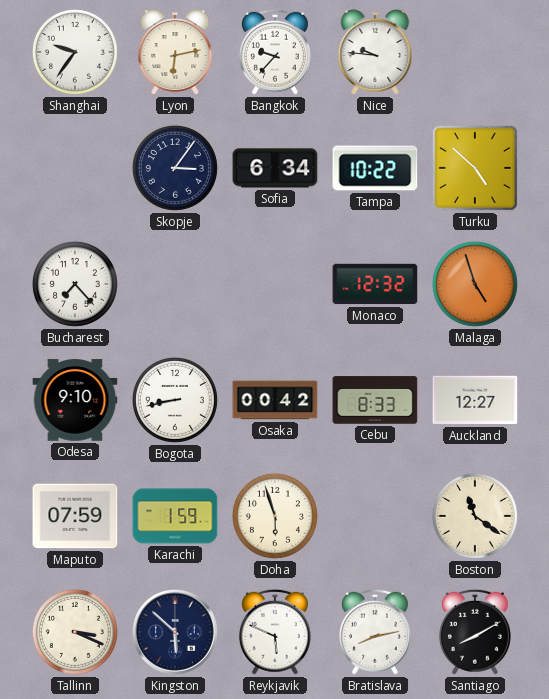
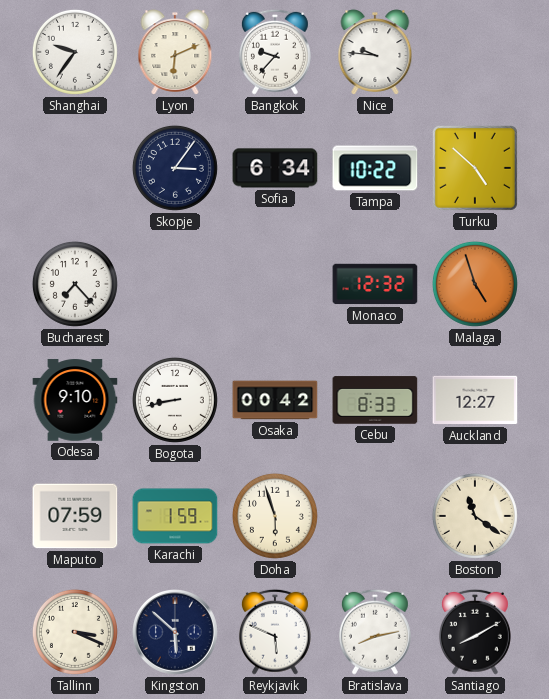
Lyon: 6:13 -> 6:11
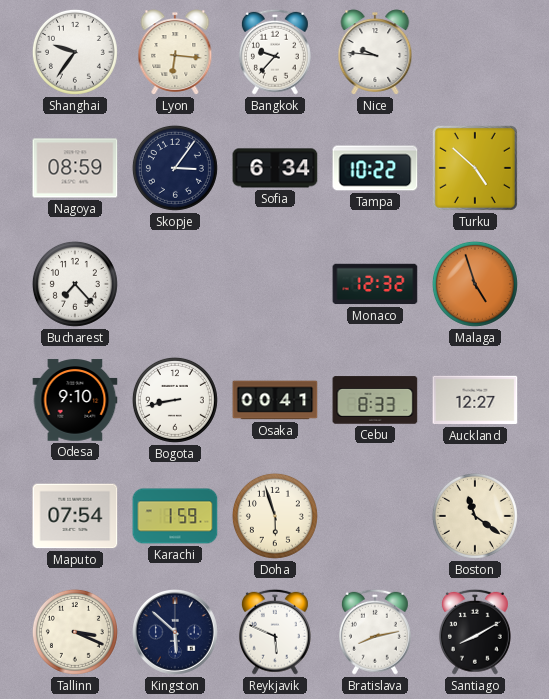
Lyon: 6:11 -> 6:16
Nagoya: none -> 08:59
Osaka: 00:42 -> 00:41
Maputo: 07:59 -> 07:54
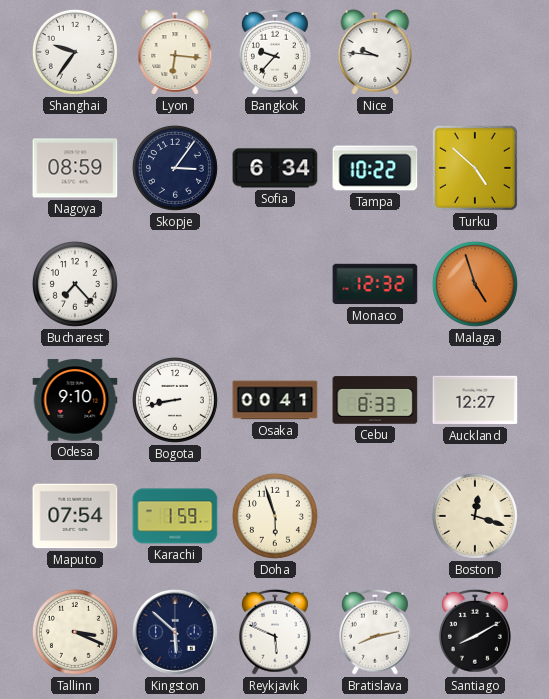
Boston: 11:21 -> 12:18
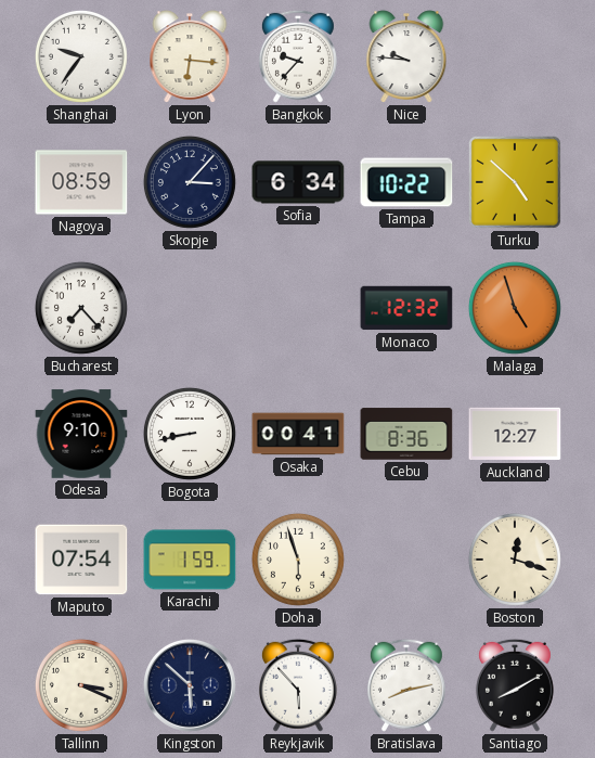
Skopje: 3:06 -> 3:07
Cebu: 8:33 -> 8:36
Reykjavik: 5:49 -> 5:53
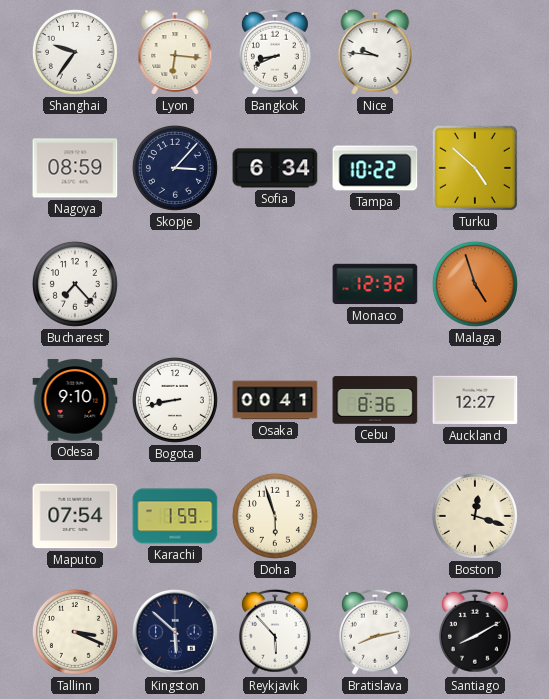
Bangkok: 9:37 -> 8:41
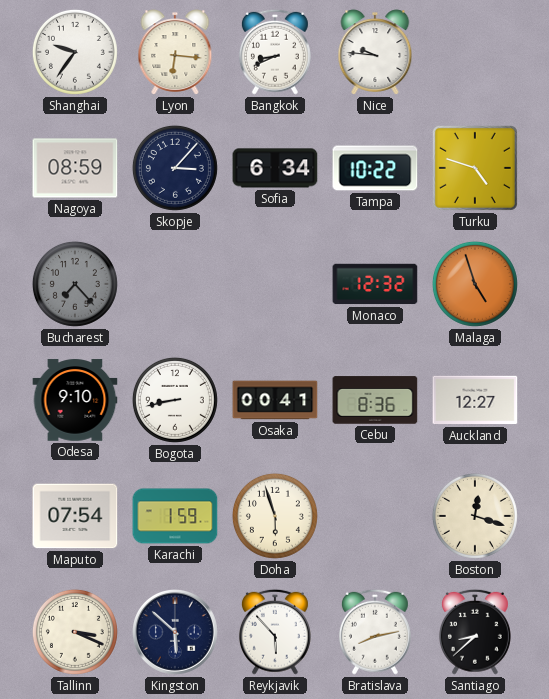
Turku: 4:52 -> 4:48
Bucharest dial: white -> grey
Santiago: 8:10 -> 8:38
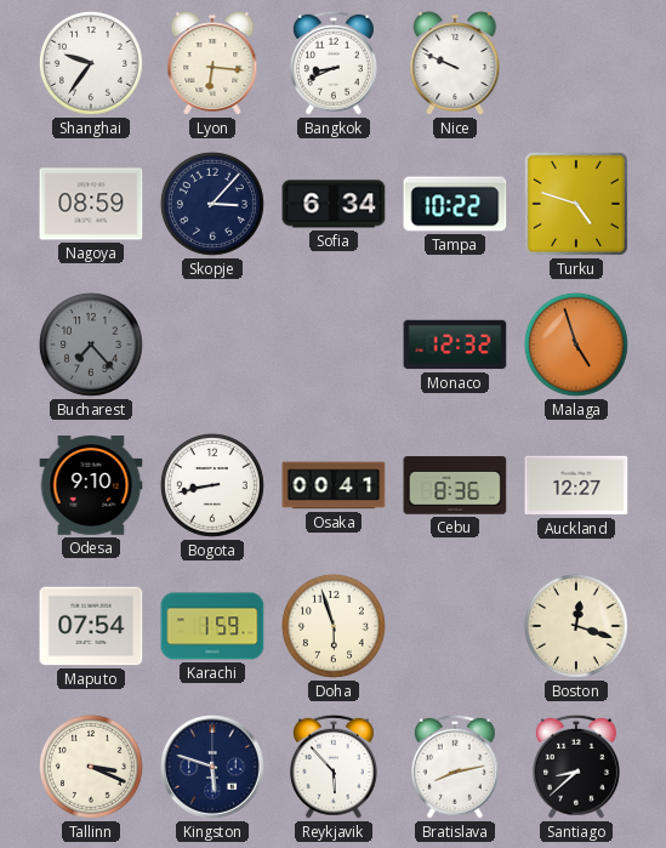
Nice: 9:46 -> 9:49
Kingston: 5:52 -> 5:48
